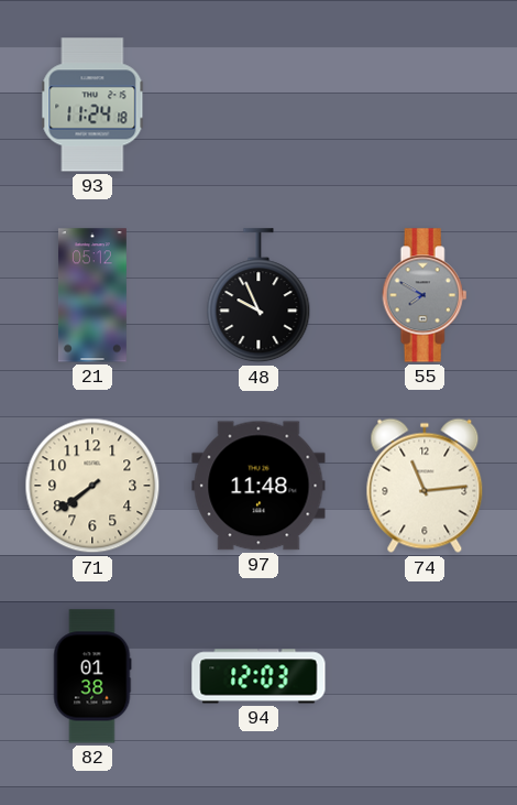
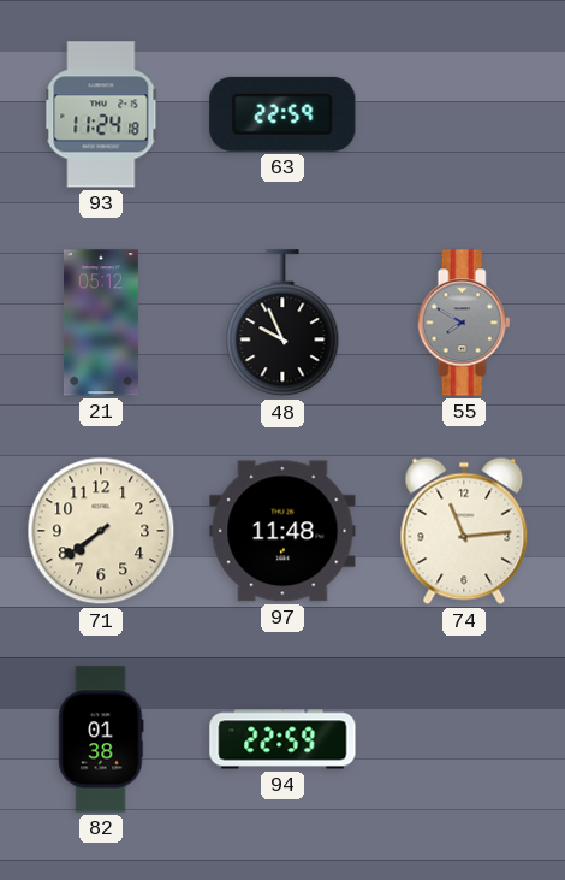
63: none -> 22:59
94: 12:03 -> 22:59
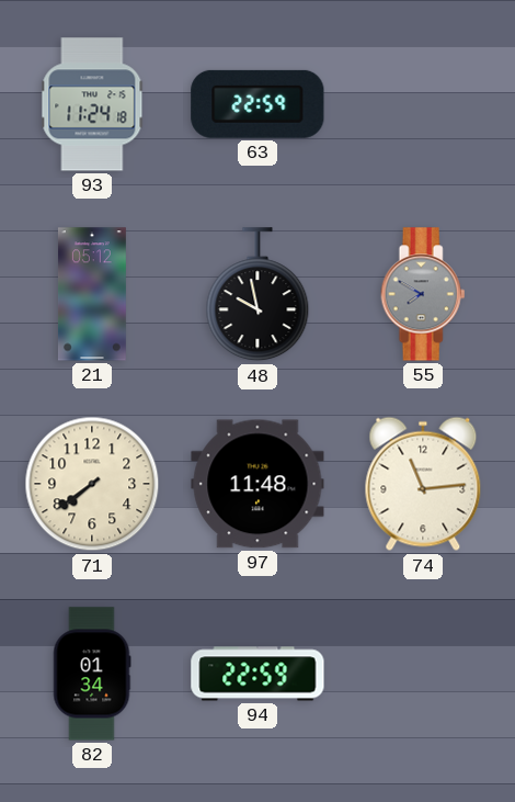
48: 9:56 -> 9:58
82: 01:38 -> 01:34
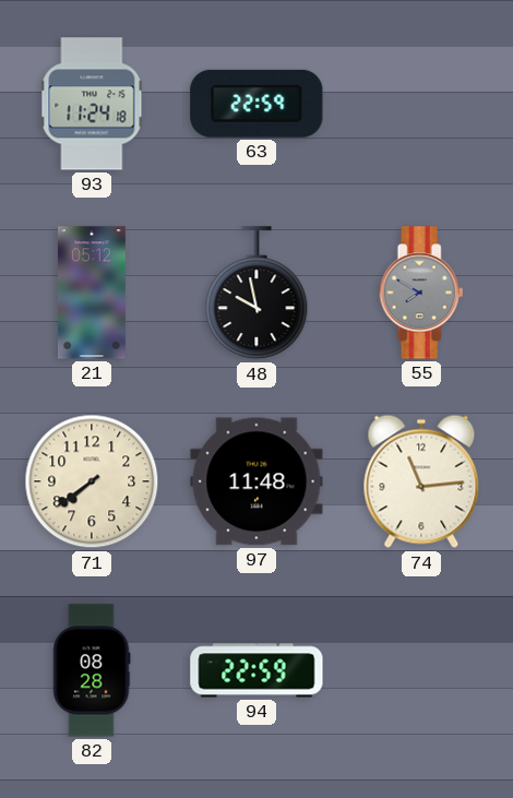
82: 01:34 -> 08:28
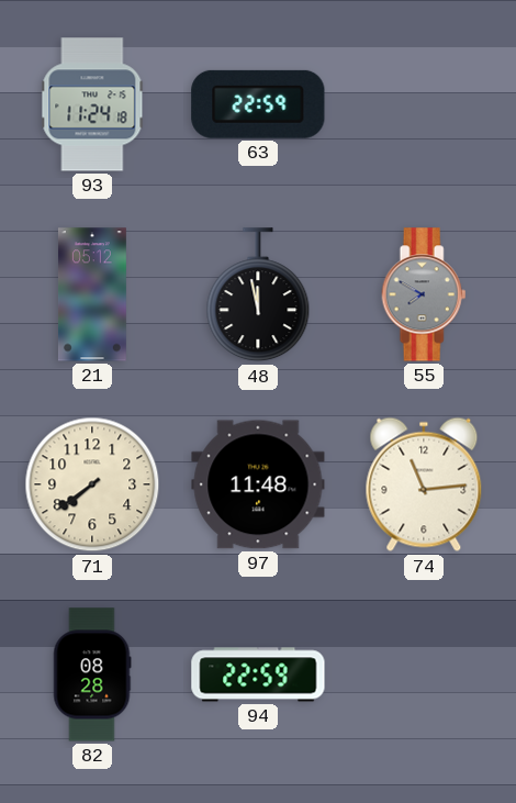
48: 9:58 -> 11:58
